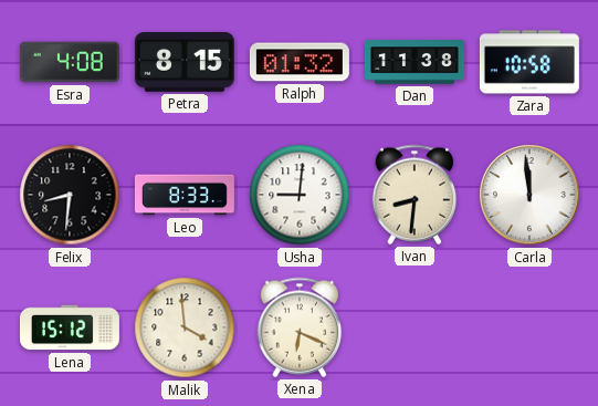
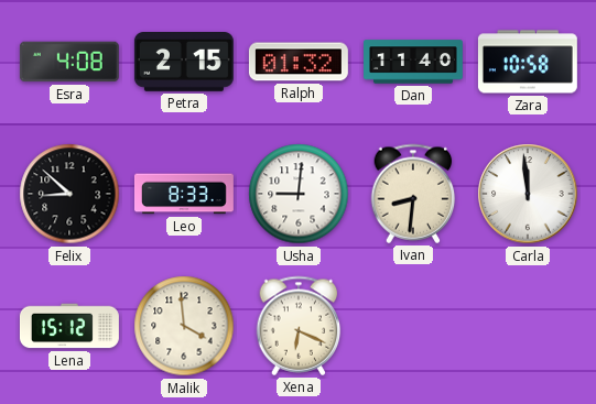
Petra: 8:15 -> 2:15
Dan: 11:38 -> 11:40
Felix: 8:31 -> 8:52
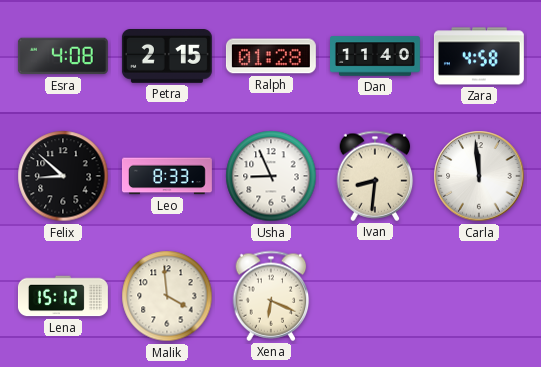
Ralph: 01:32 -> 01:28
Zara: 10:58 -> 4:58
Usha: 9:01 -> 8:56
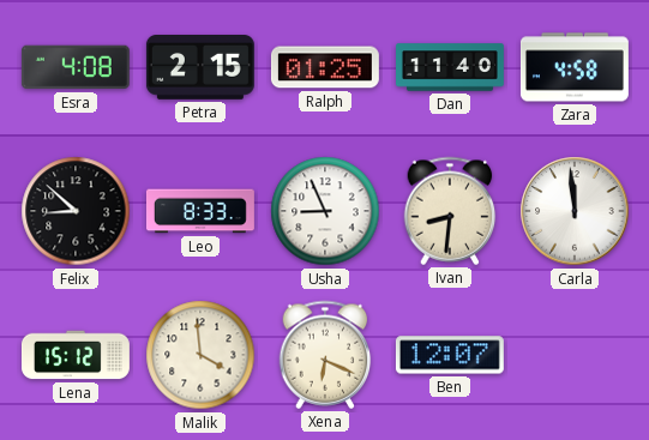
Ralph: 01:28 -> 01:25
Ben: none -> 12:07
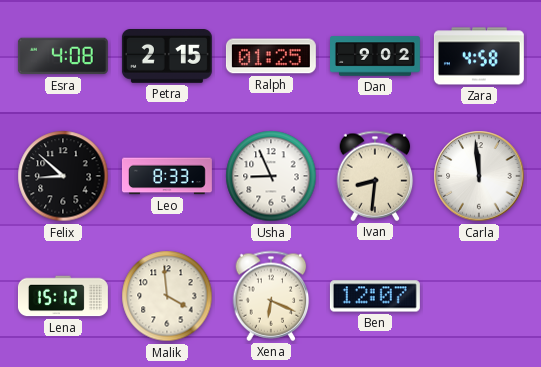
Dan: 11:40 -> 9:02
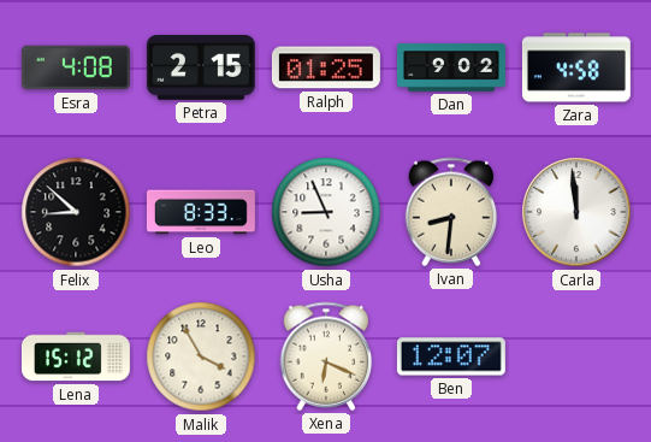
Malik: 3:59 -> 3:55
